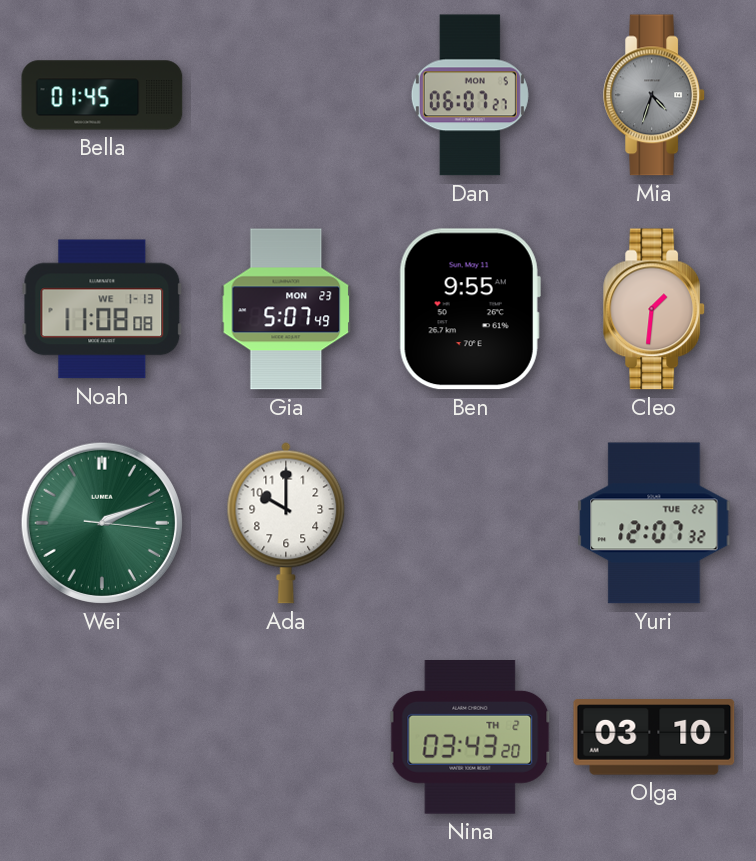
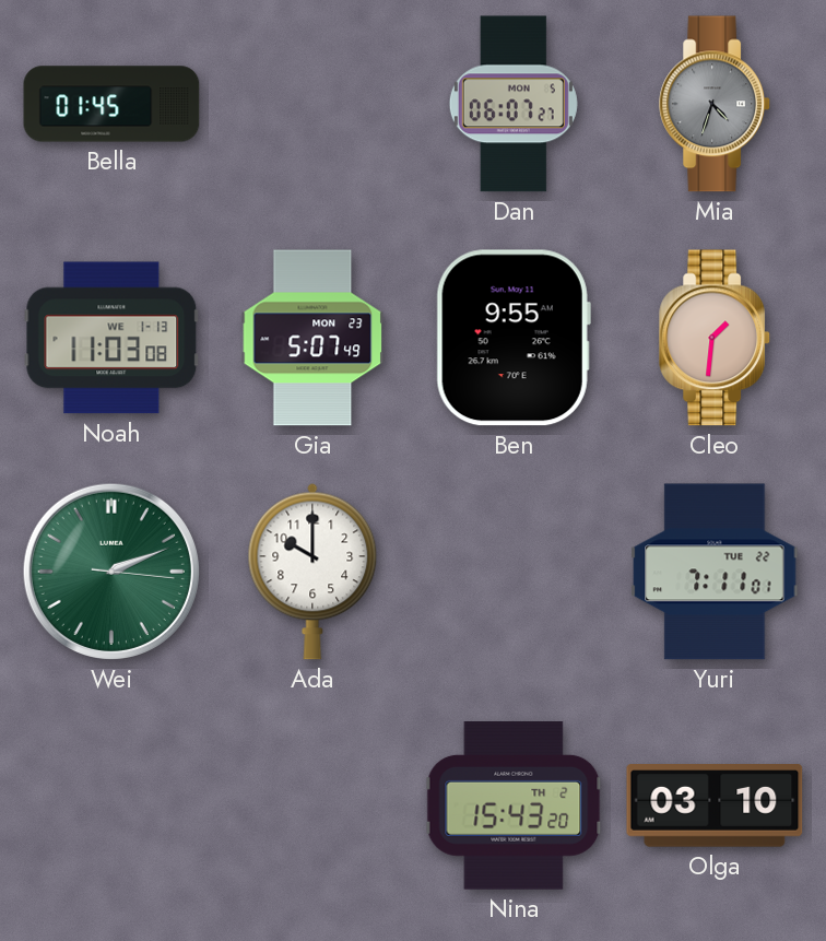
Noah: 11:08 -> 11:03
Yuri: 12:07 -> 7:11
Nina: 03:43 -> 15:43
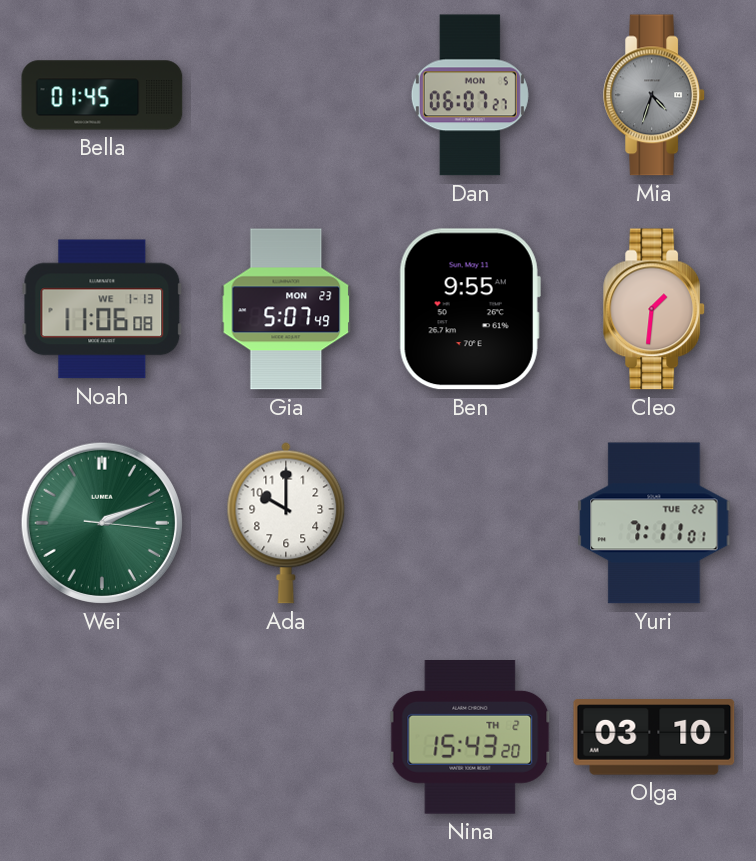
Noah: 11:03 -> 11:06
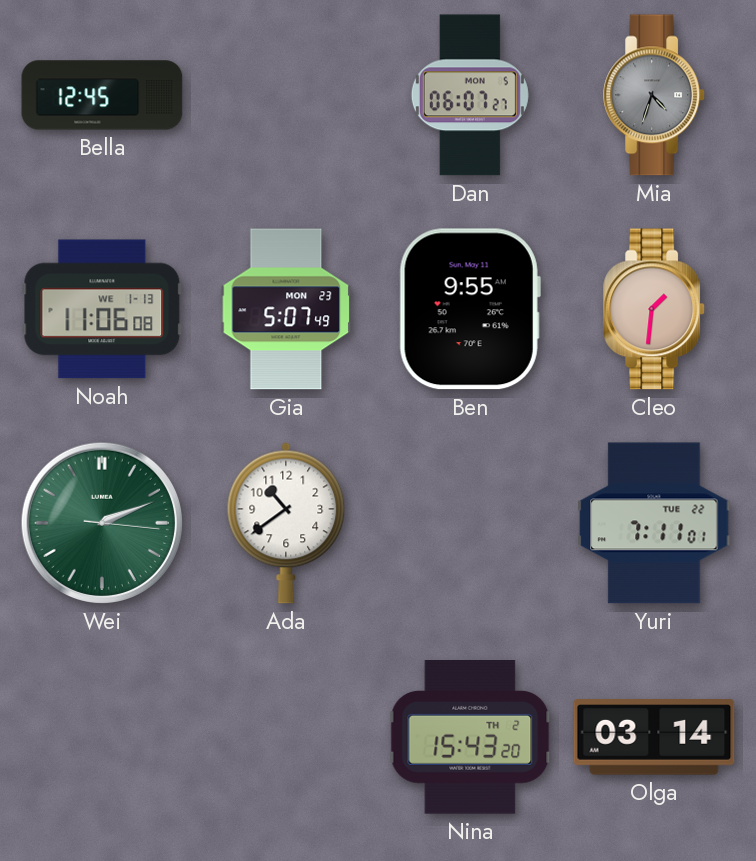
Bella: 01:45 -> 12:45
Ada: 10:00 -> 10:39
Olga: 03:10 -> 03:14
